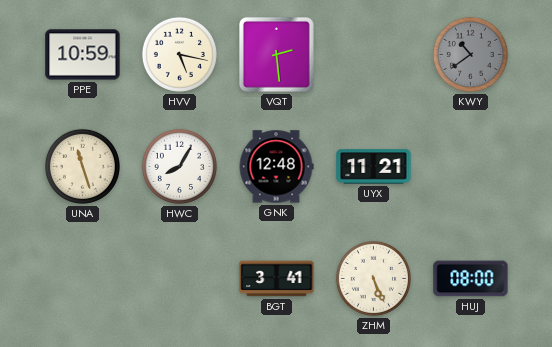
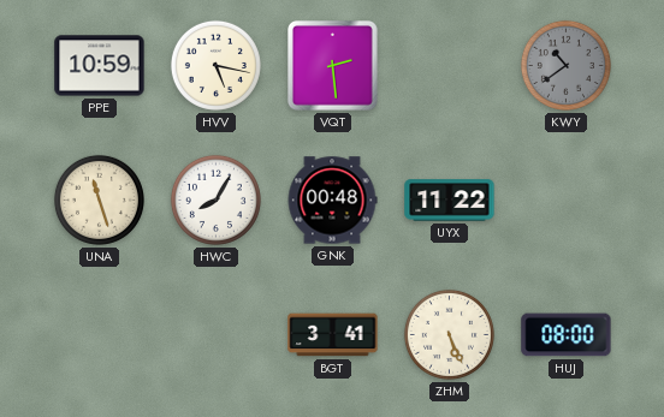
GNK: 12:48 -> 00:48
UYX: 11:21 -> 11:22
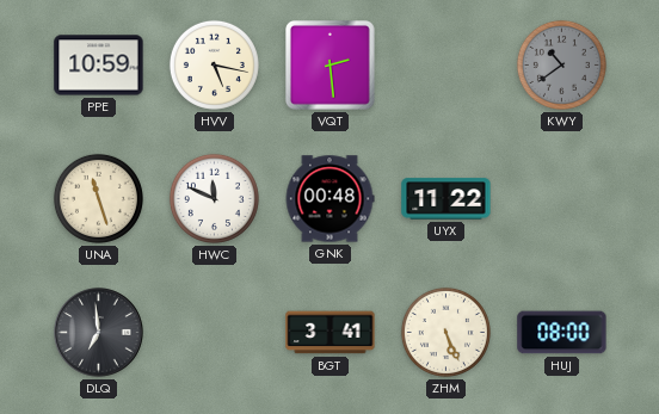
HWC: 8:05 -> 11:49
DLQ: none -> 6:59
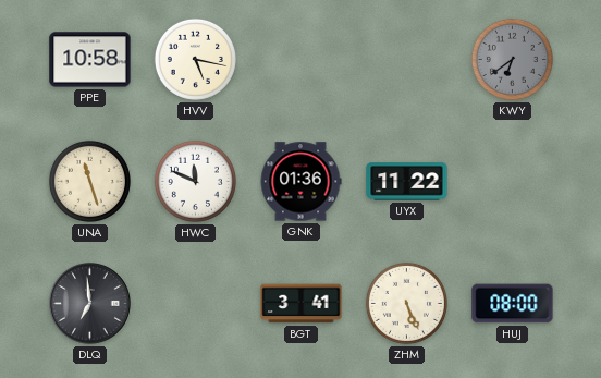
PPE: 10:59 -> 10:58
VQT: 2:29 -> none
KWY: 10:39 -> 6:39
GNK: 00:48 -> 01:36
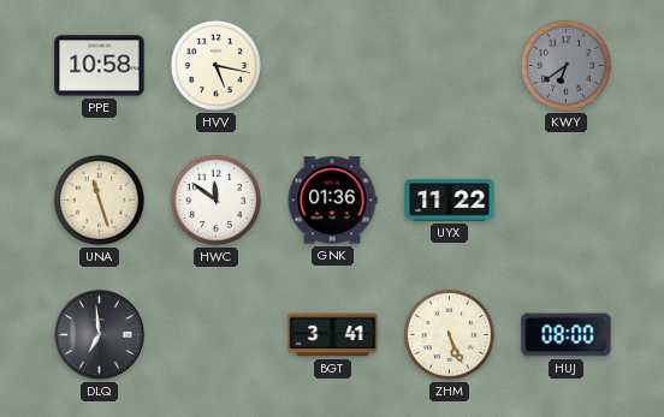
HWC: 11:49 -> 11:51
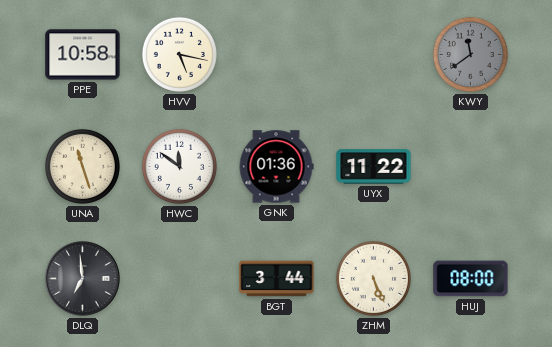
KWY: 6:39 -> 11:39
BGT: 3:41 -> 3:44
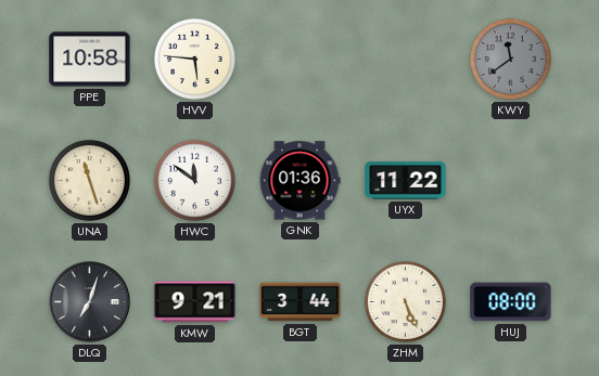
HVV: 5:17 -> 5:46
DLQ: 6:59 -> 7:03
KMW: none -> 9:21
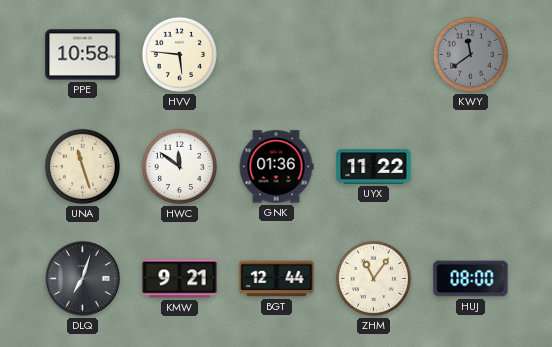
BGT: 3:44 -> 12:44
ZHM: 5:26 -> 11:06
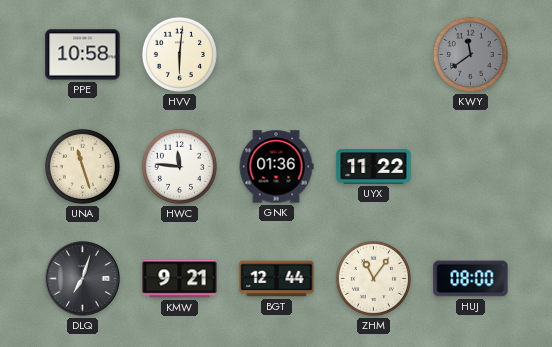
HVV: 5:46 -> 6:01
HWC: 11:51 -> 11:46
